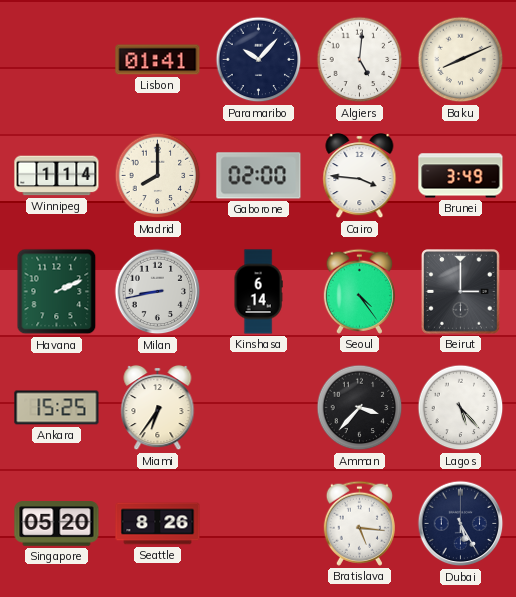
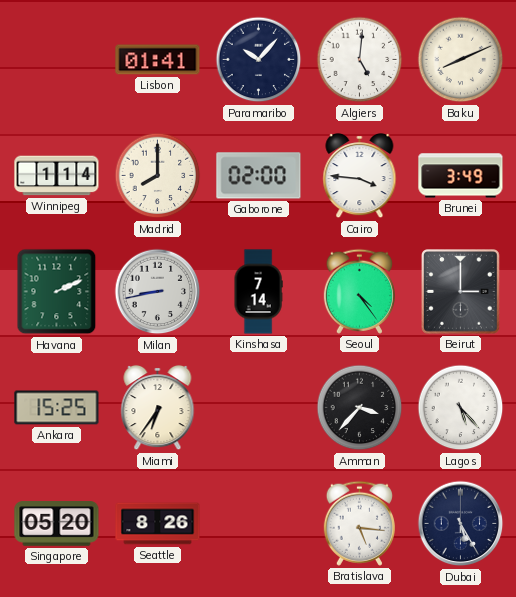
Kinshasa: 6:14 -> 7:14
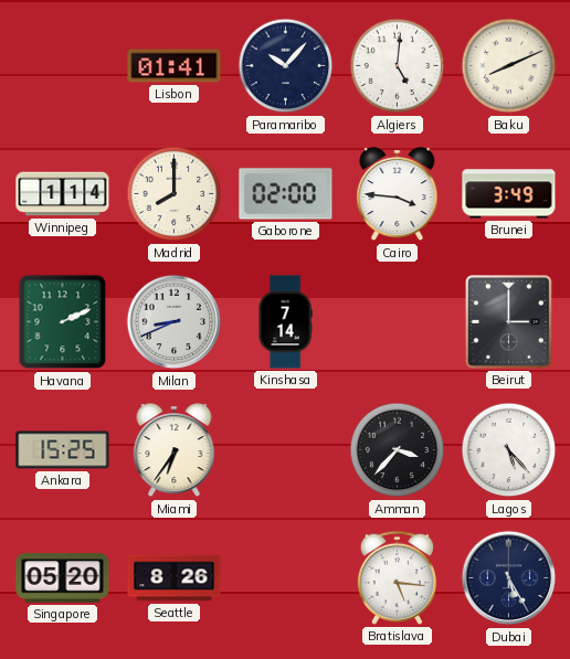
Milan: 8:43 -> 8:41
Seoul: 4:24 -> none
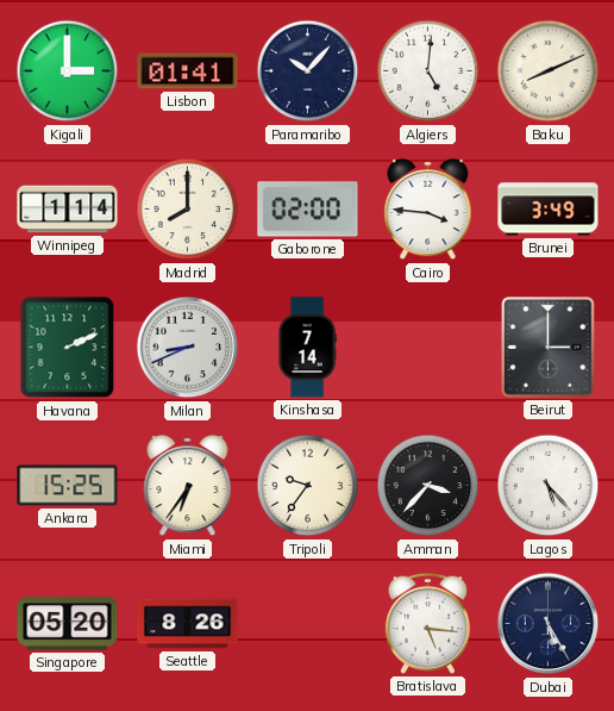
Kigali: none -> 3:00
Tripoli: none -> 9:36
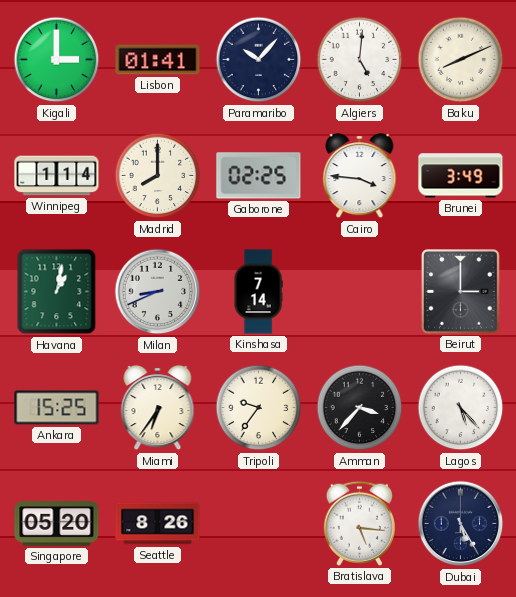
Gaborone: 02:00 -> 02:25
Havana: 2:11 -> 1:02
